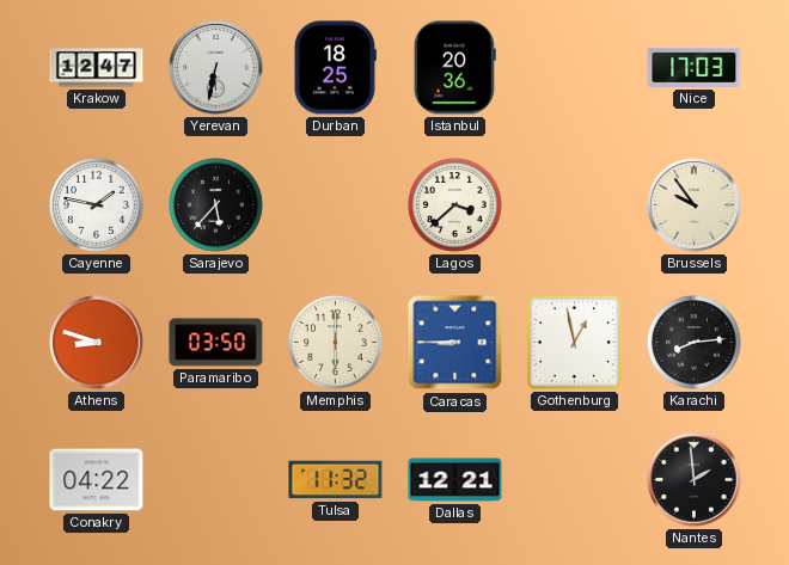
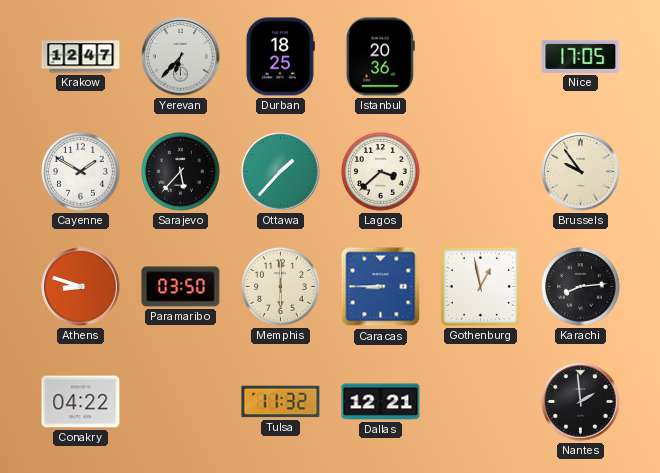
Yerevan: 6:32 -> 6:37
Nice: 17:03 -> 17:05
Cayenne: 1:47 -> 1:50
Ottawa: none -> 1:37
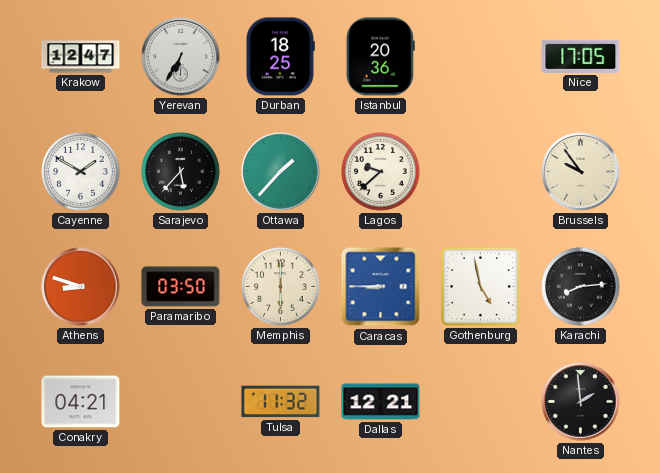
Yerevan: 6:37 -> 6:35
Lagos: 3:38 -> 9:38
Gothenburg: 12:58 -> 4:58
Conakry: 04:22 -> 04:21
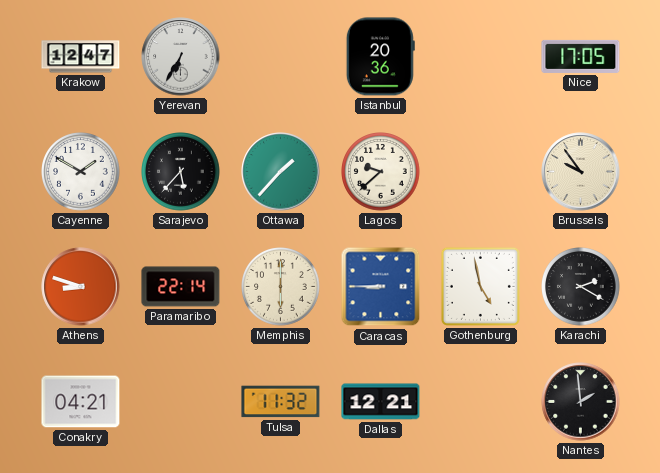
Durban: 18:25 -> none
Paramaribo: 03:50 -> 22:14
Karachi: 8:14 -> 2:20
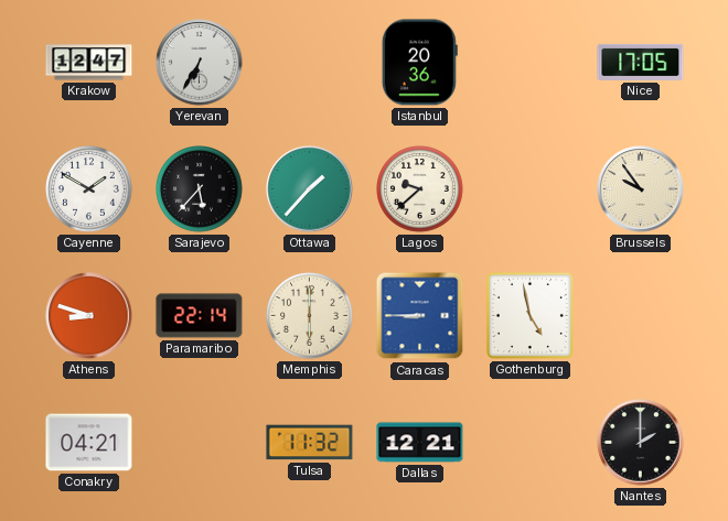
Karachi: 2:20 -> none
Nantes: 1:59 -> 2:00
